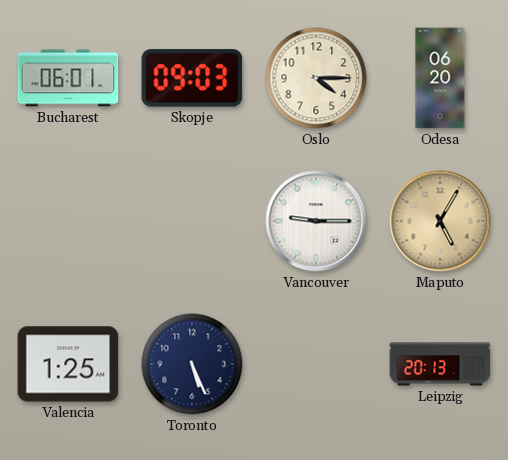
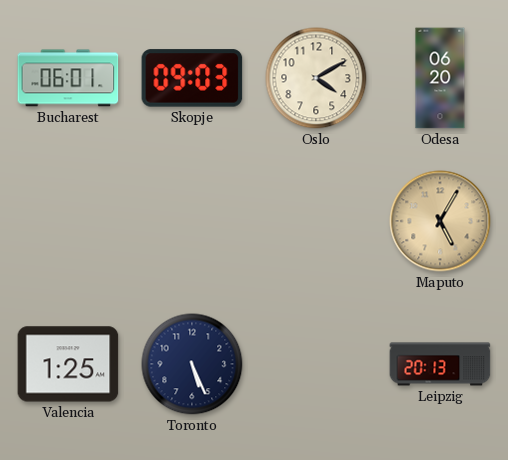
Oslo: 4:15 -> 4:10
Vancouver: 9:15 -> none
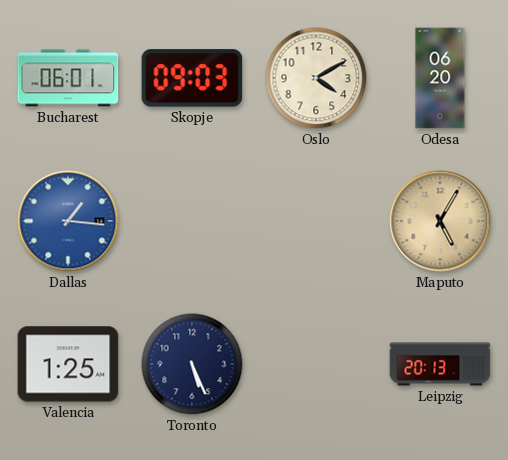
Dallas: none -> 1:16
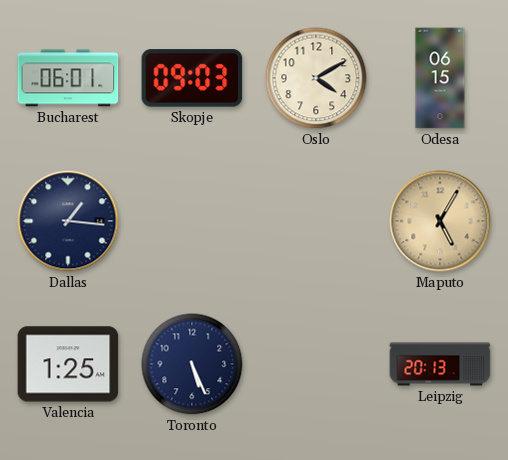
Odesa: 06:20 -> 06:15
Dallas dial: blue -> navy
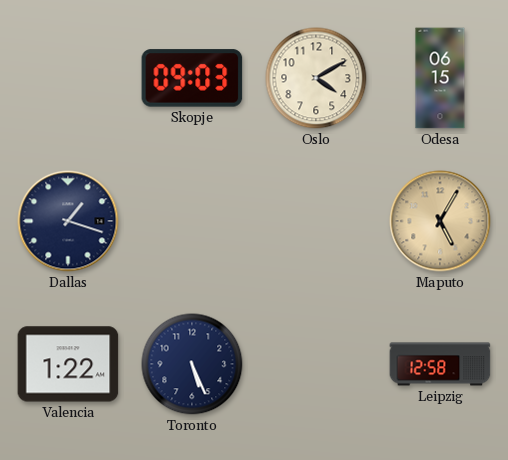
Bucharest: 06:01 -> none
Dallas: 1:16 -> 1:18
Valencia: 1:25 -> 1:22
Leipzig: 20:13 -> 12:58
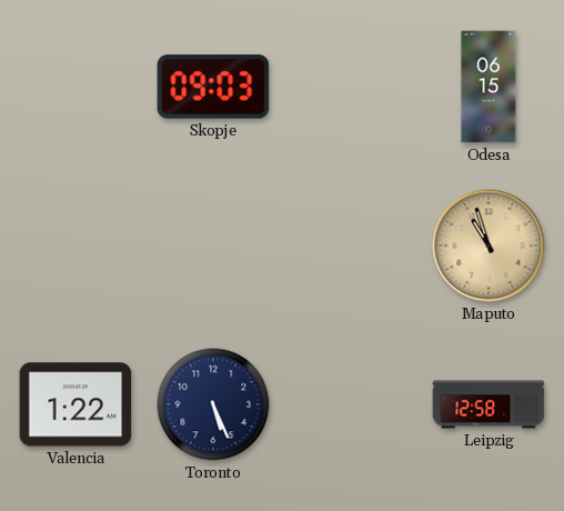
Oslo: 4:10 -> none
Dallas: 1:18 -> none
Maputo: 5:05 -> 10:57
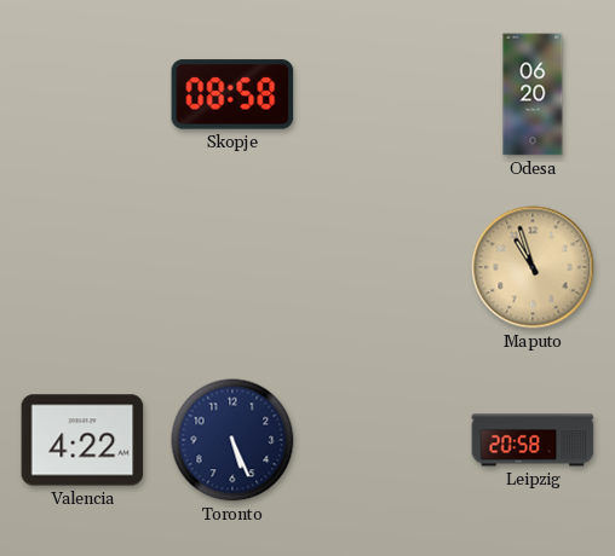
Skopje: 09:03 -> 08:58
Odesa: 06:15 -> 06:20
Valencia: 1:22 -> 4:22
Leipzig: 12:58 -> 20:58
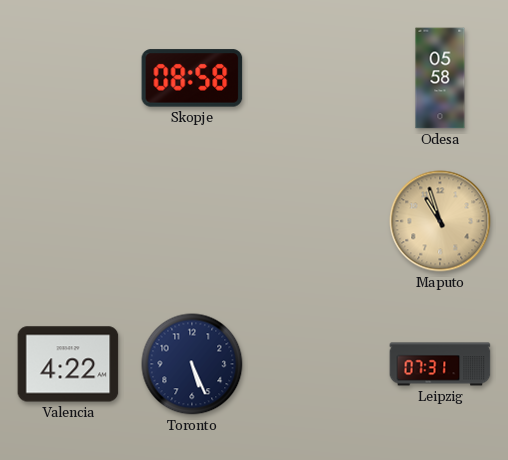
Odesa: 06:20 -> 05:58
Leipzig: 20:58 -> 07:31
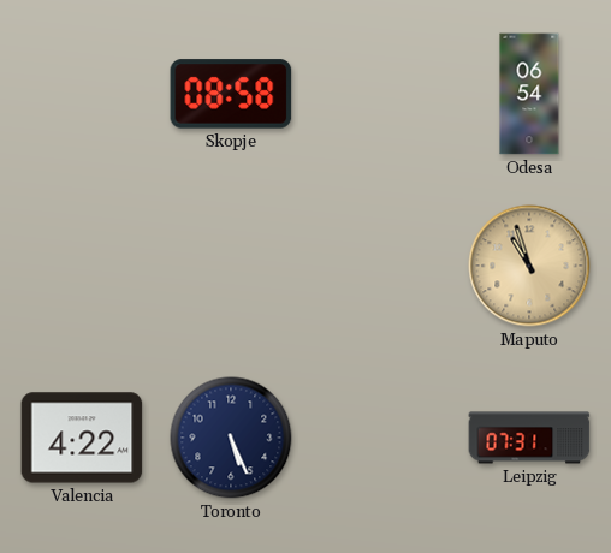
Odesa: 05:58 -> 06:54
